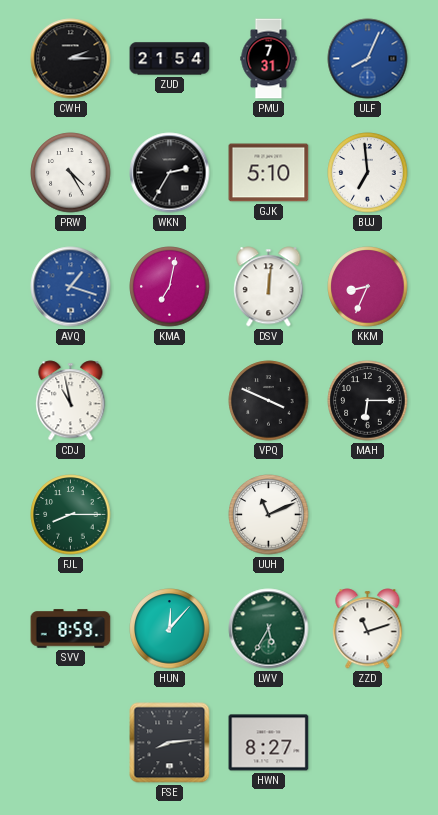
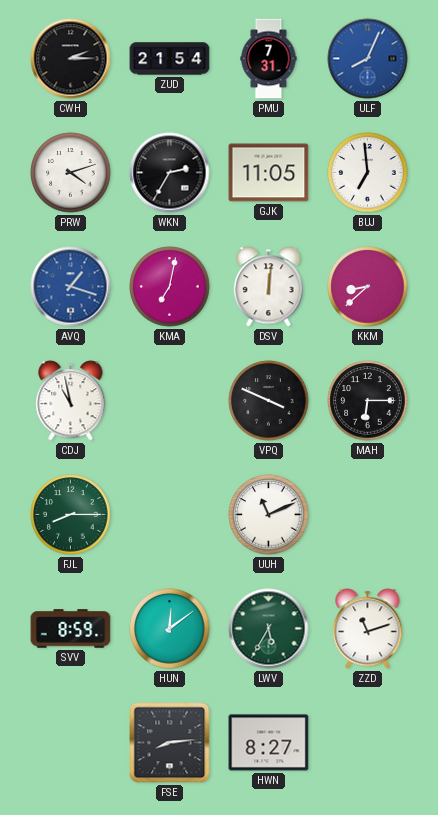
PRW: 4:25 -> 4:12
GJK: 5:10 -> 11:05
KKM: 8:34 -> 8:38
HUN: 12:07 -> 12:09
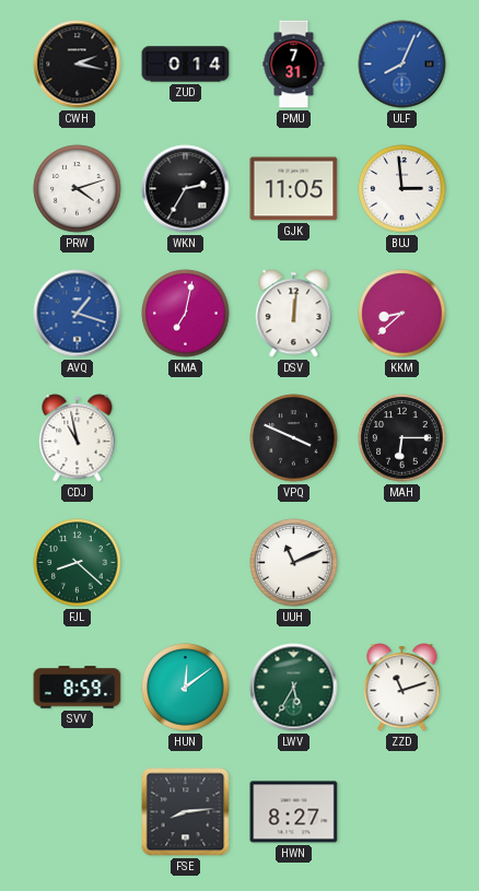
CWH: 2:15 -> 2:17
ZUD: 21:54 -> 0:14
BUJ: 6:59 -> 2:59
FJL: 8:15 -> 8:22
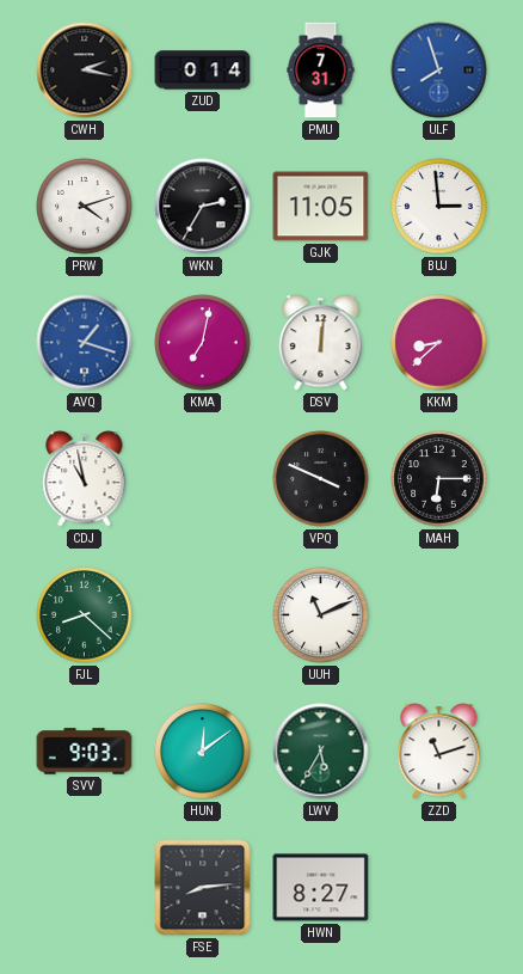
ULF: 8:04 -> 7:57
SVV: 8:59 -> 9:03
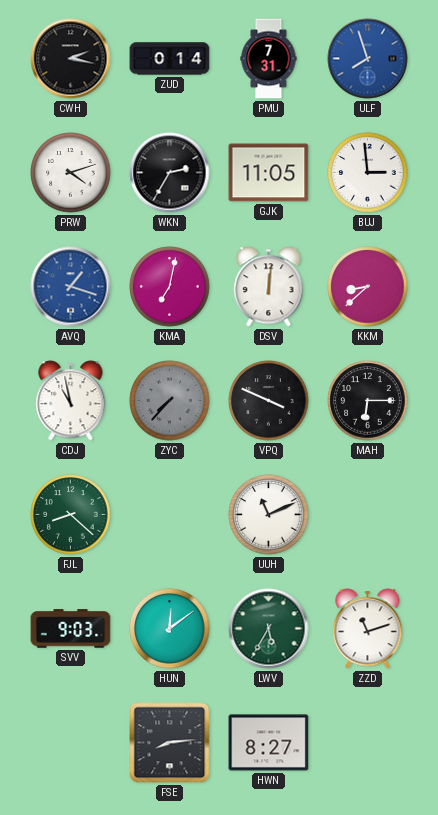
ZYC: none -> 7:37
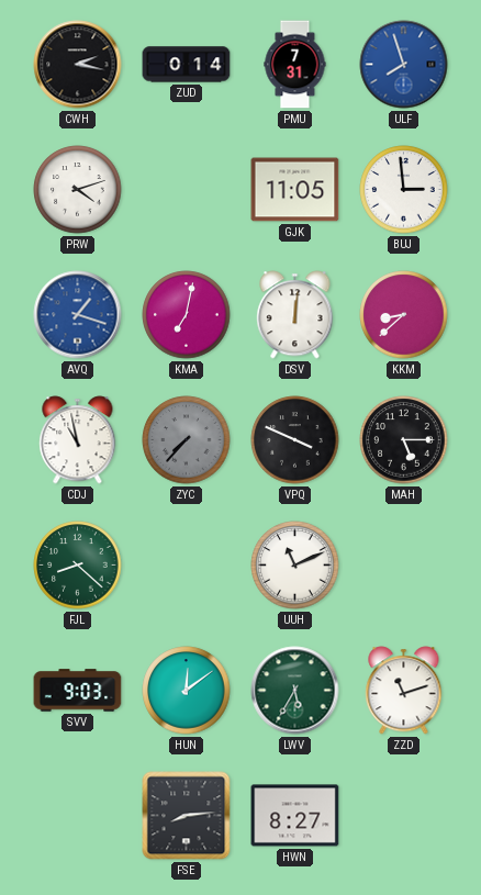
WKN: 2:35 -> none
MAH: 6:15 -> 5:15
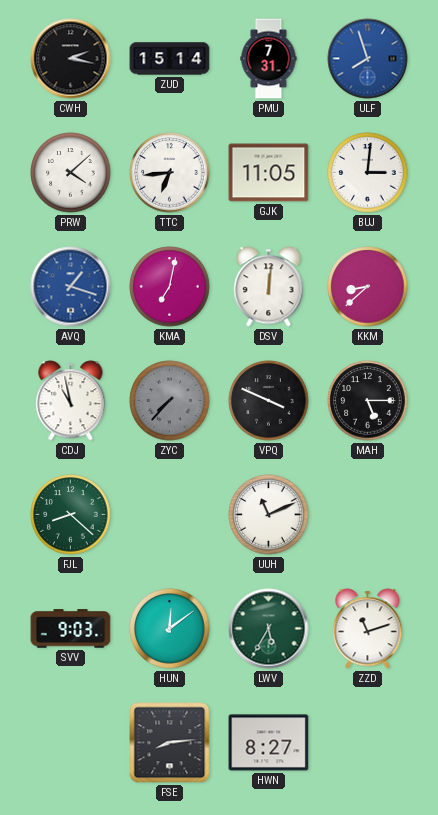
ZUD: 0:14 -> 15:14
PRW: 4:12 -> 4:08
TTC: none -> 6:44
BUJ: 2:59 -> 3:01
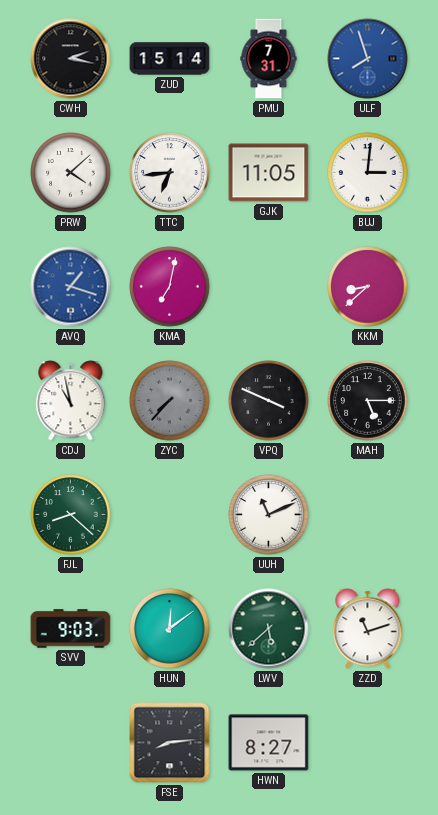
DSV: 12:01 -> none
LWV: 5:35 -> 5:38
